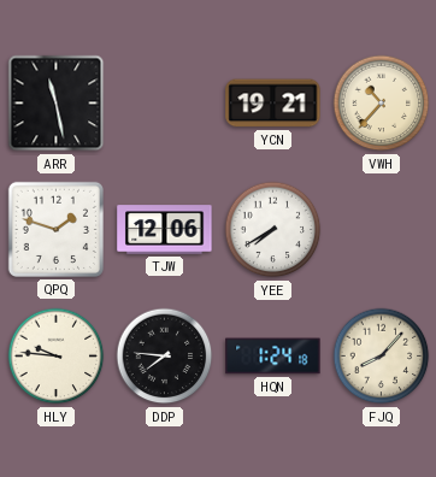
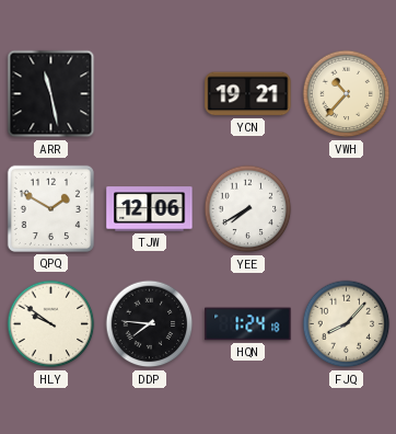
QPQ: 1:48 -> 1:50
HLY: 9:46 -> 9:51
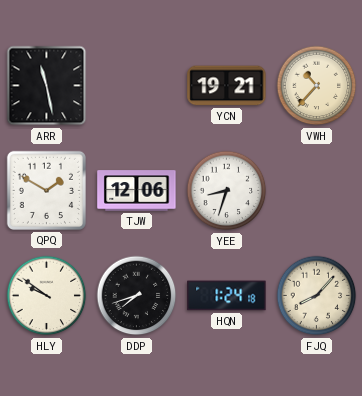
YEE: 7:40 -> 8:33
DDP: 7:46 -> 7:42
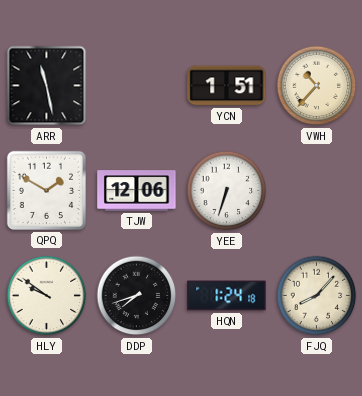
YCN: 19:21 -> 1:51
YEE: 8:33 -> 6:33
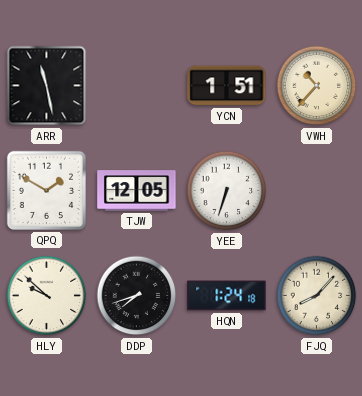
TJW: 12:06 -> 12:05
HLY: 9:51 -> 9:52
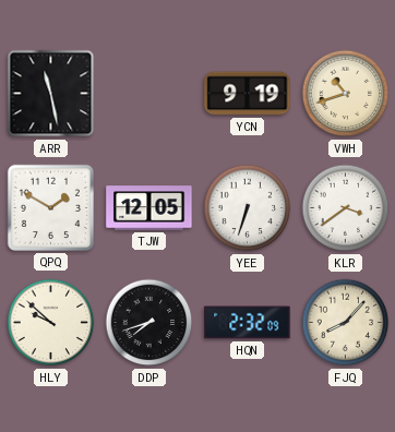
YCN: 1:51 -> 9:19
VWH: 10:37 -> 10:42
KLR: none -> 3:39
HQN: 1:24 -> 2:32
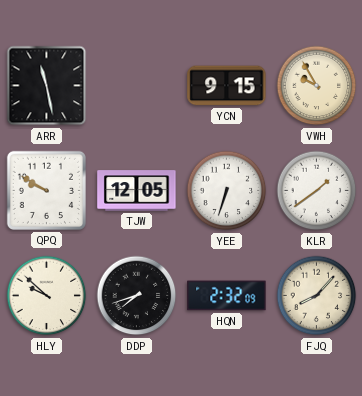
YCN: 9:19 -> 9:15
VWH: 10:42 -> 9:55
QPQ: 1:50 -> 9:50
KLR: 3:39 -> 1:39
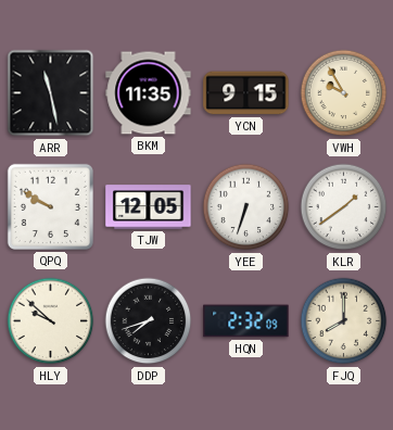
BKM: none -> 11:35
FJQ: 8:07 -> 8:00
